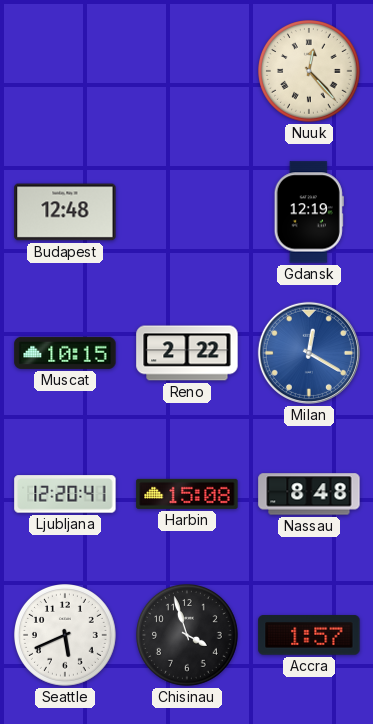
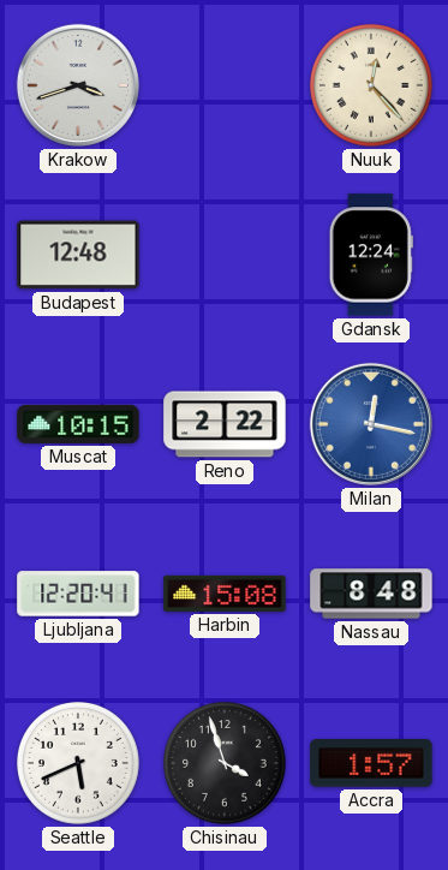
Krakow: none -> 3:42
Gdansk: 12:19 -> 12:24
Milan: 12:20 -> 12:17
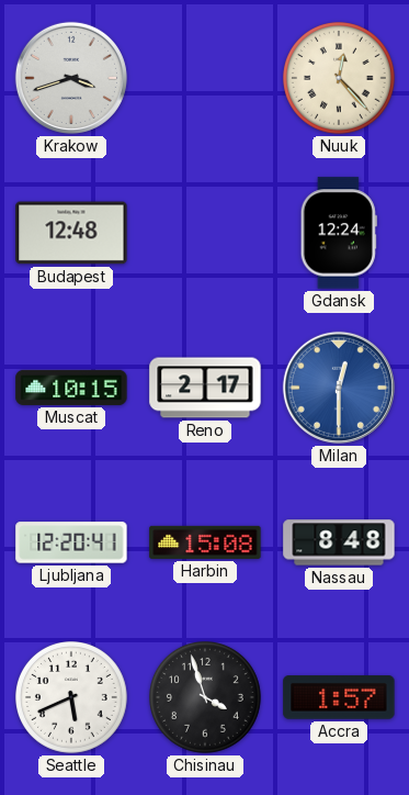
Reno: 2:22 -> 2:17
Milan: 12:17 -> 12:30
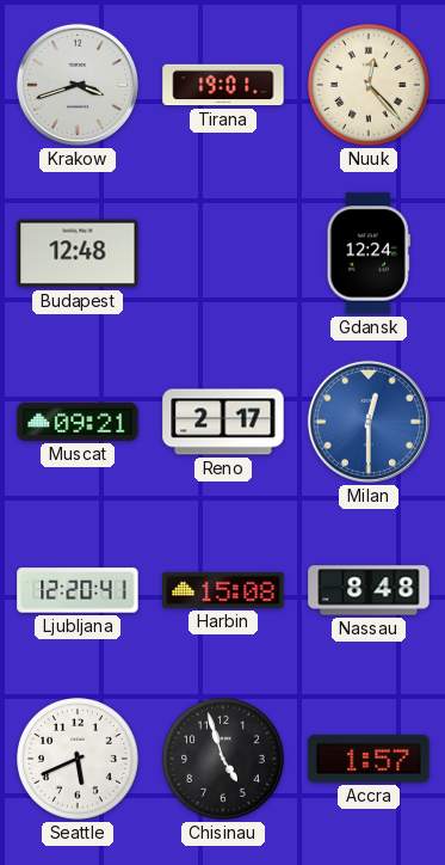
Tirana: none -> 19:01
Muscat: 10:15 -> 09:21
Chisinau: 3:57 -> 4:57
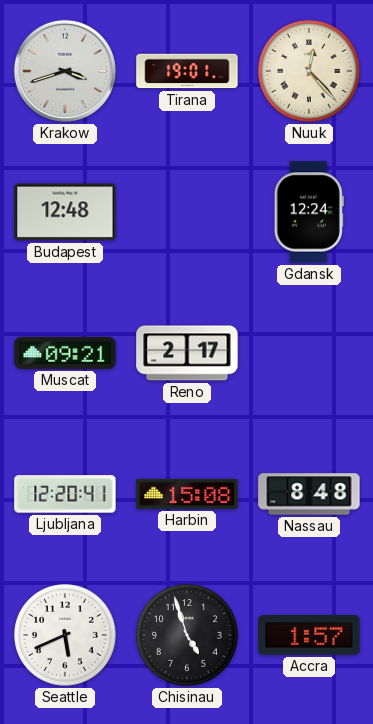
Milan: 12:30 -> none
